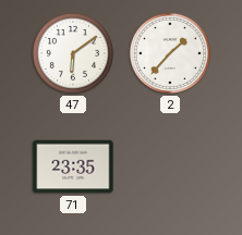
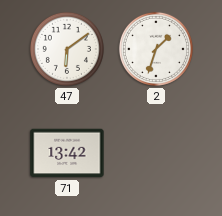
2: 1:37 -> 1:33
71: 23:35 -> 13:42
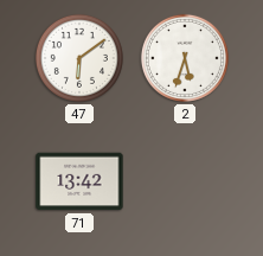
2: 1:33 -> 5:33
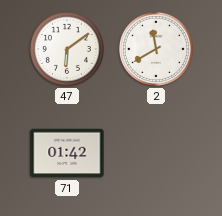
2: 5:33 -> 11:40
71: 13:42 -> 01:42
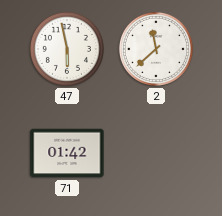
47: 6:09 -> 5:58
2: 11:40 -> 11:38
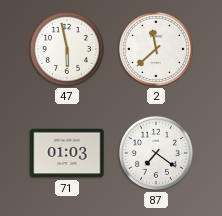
71: 01:42 -> 01:03
87: none -> 7:21
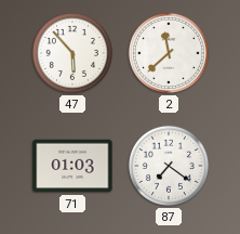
47: 5:58 -> 5:53
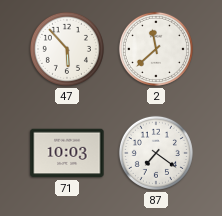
71: 01:03 -> 10:03
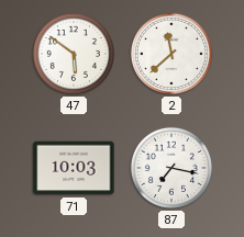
47: 5:53 -> 5:51
87: 7:21 -> 7:17
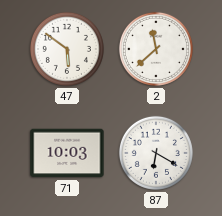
87: 7:17 -> 6:20
